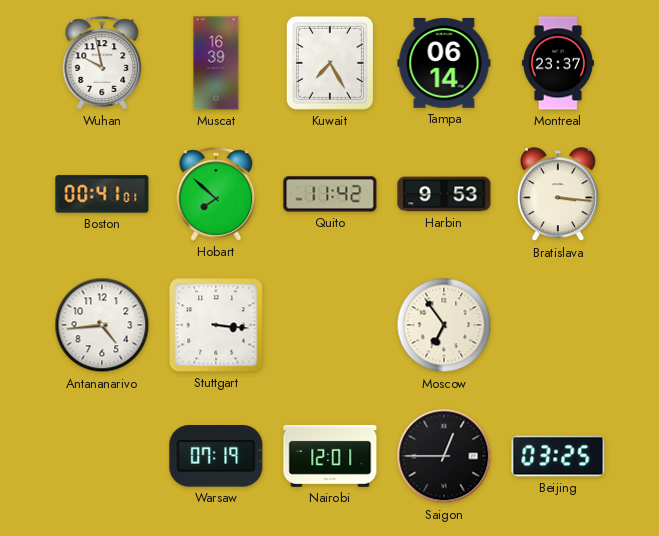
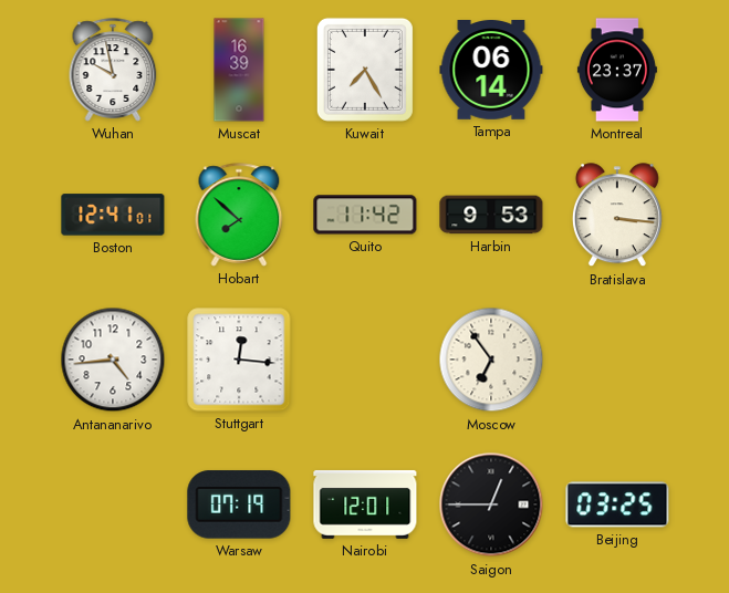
Boston: 00:41 -> 12:41
Stuttgart: 3:16 -> 12:16
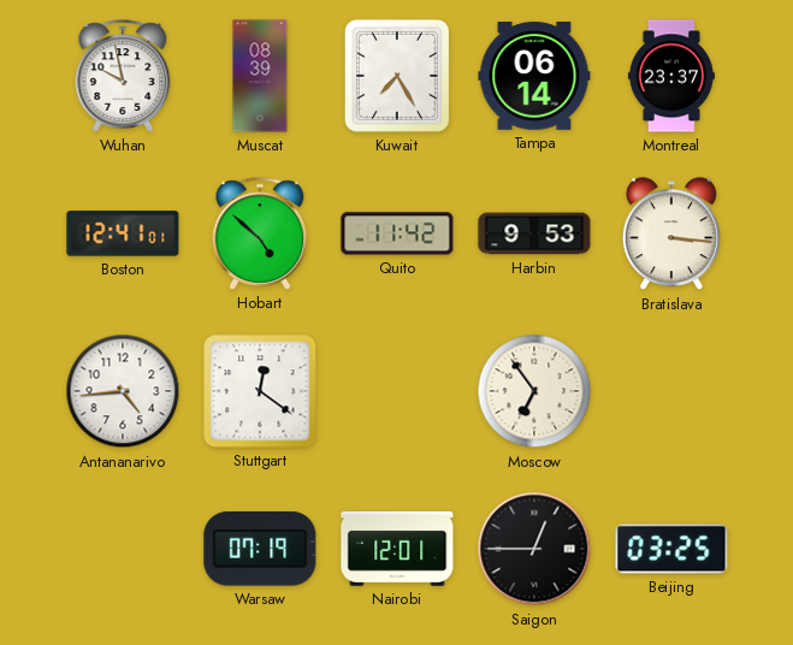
Muscat: 16:39 -> 08:39
Hobart: 7:52 -> 4:52
Stuttgart: 12:16 -> 12:21
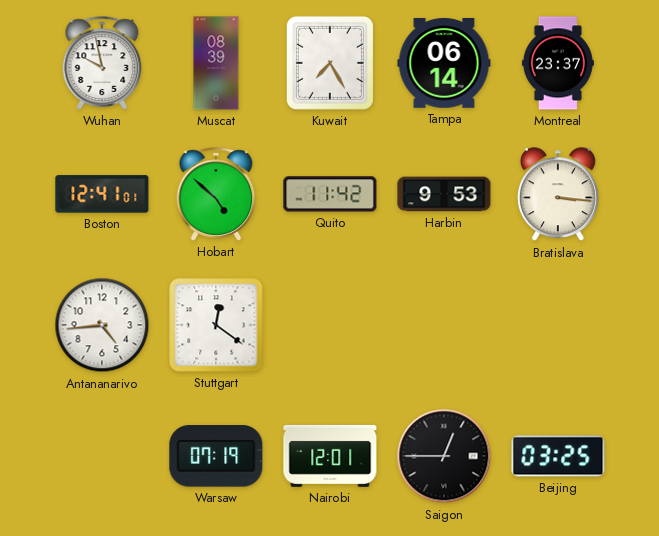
Moscow: 6:54 -> none
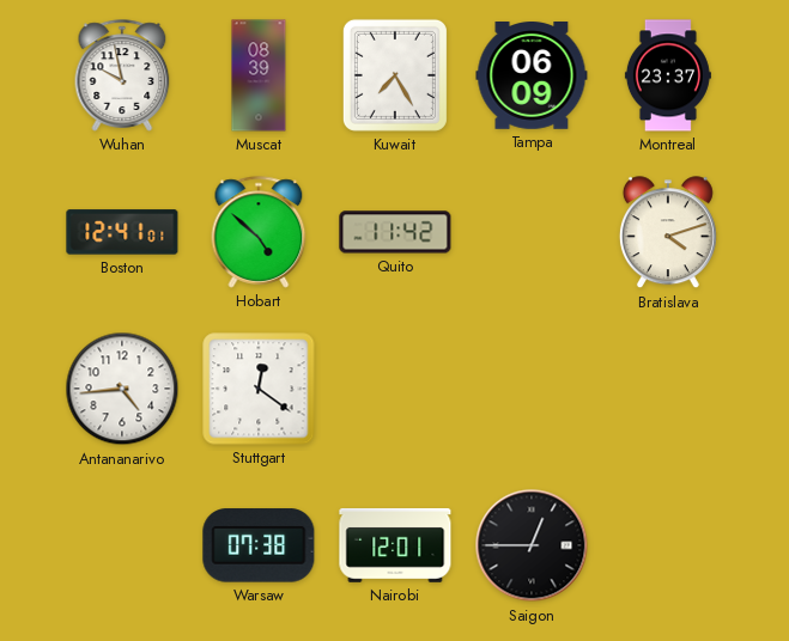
Tampa: 06:14 -> 06:09
Harbin: 9:53 -> none
Bratislava: 3:16 -> 4:12
Warsaw: 07:19 -> 07:38
Beijing: 03:25 -> none
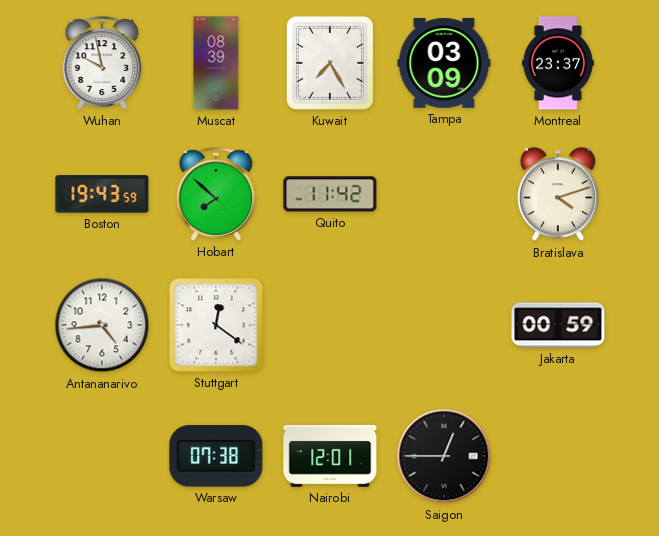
Tampa: 06:09 -> 03:09
Boston: 12:41 -> 19:43
Hobart: 4:52 -> 7:52
Jakarta: none -> 00:59
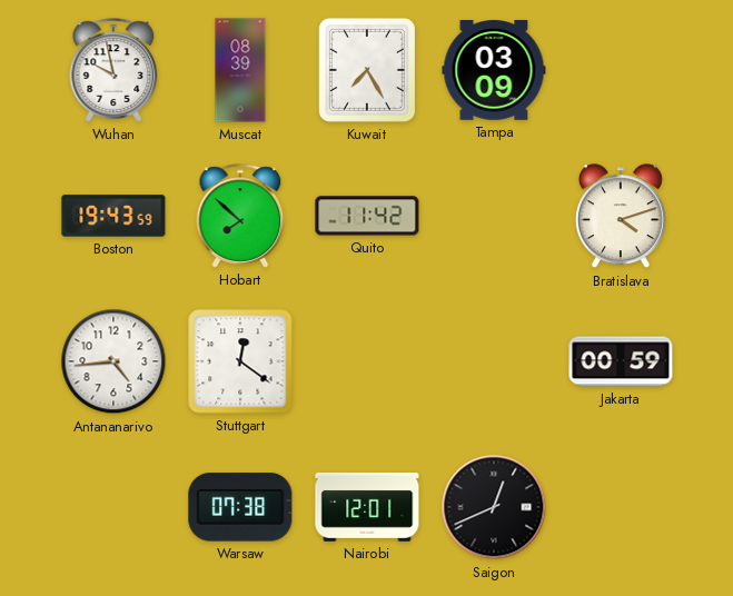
Montreal: 23:37 -> none
Saigon: 12:45 -> 12:41
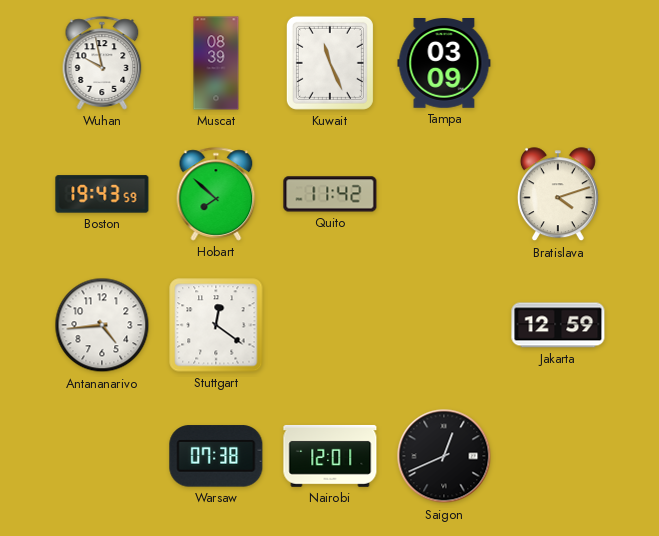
Kuwait: 7:25 -> 11:26
Jakarta: 00:59 -> 12:59
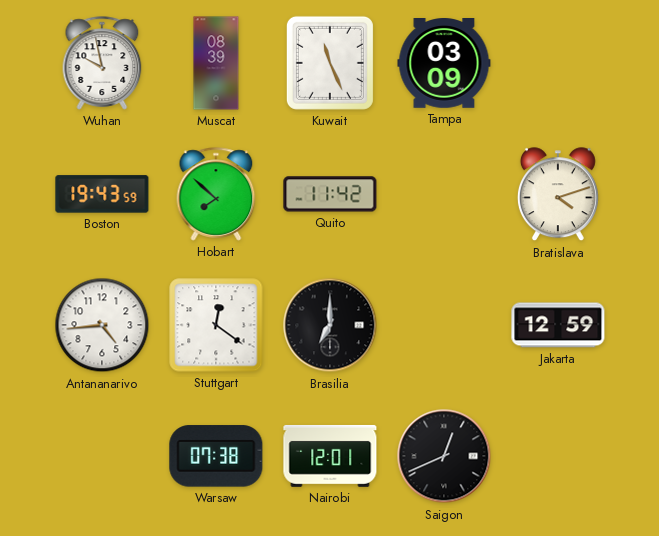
Brasilia: none -> 7:00
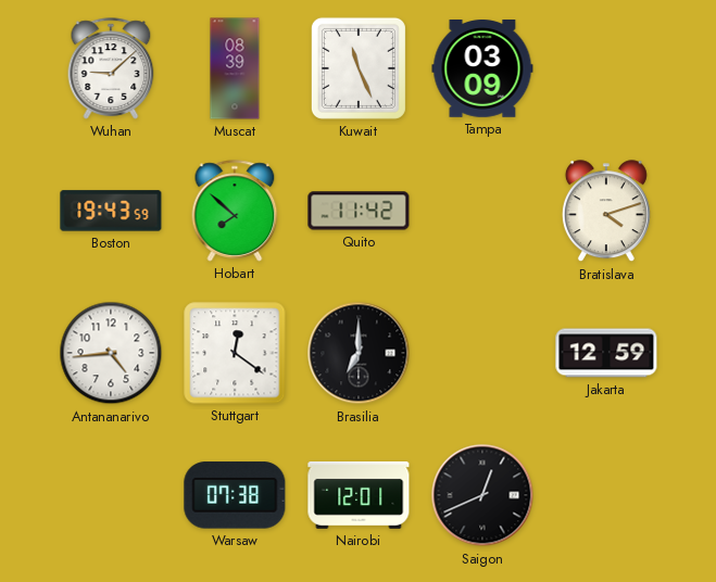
Wuhan: 9:58 -> 9:08
